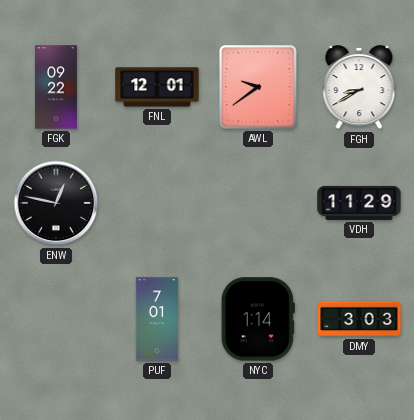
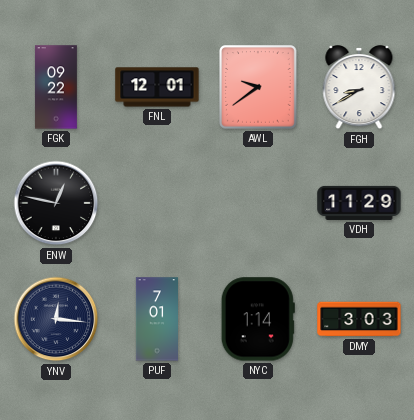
YNV: none -> 12:16
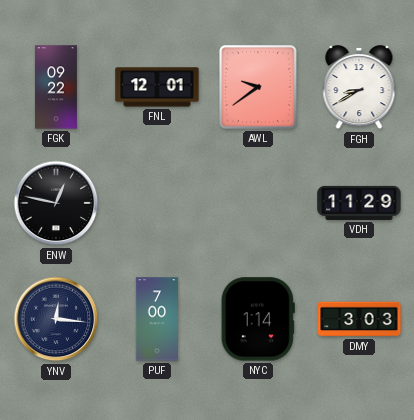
PUF: 7:01 -> 7:00
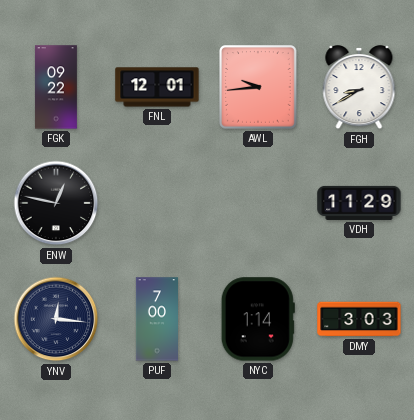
AWL: 9:39 -> 9:44
